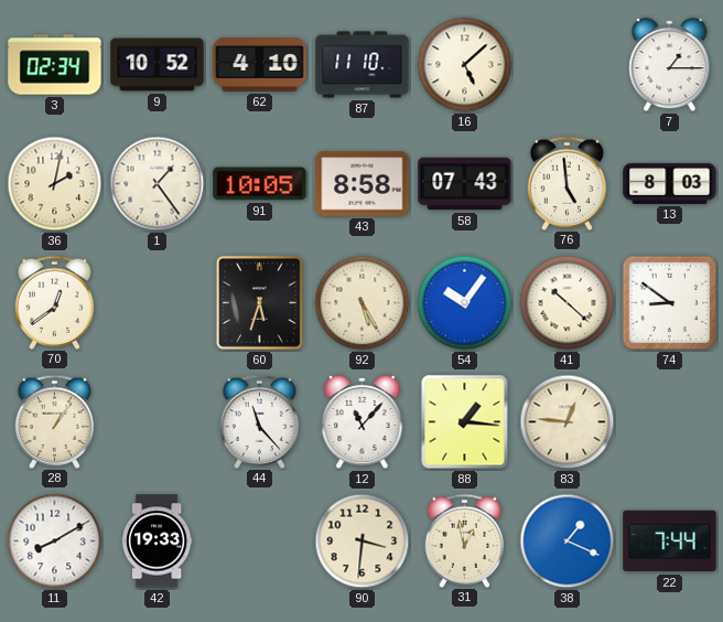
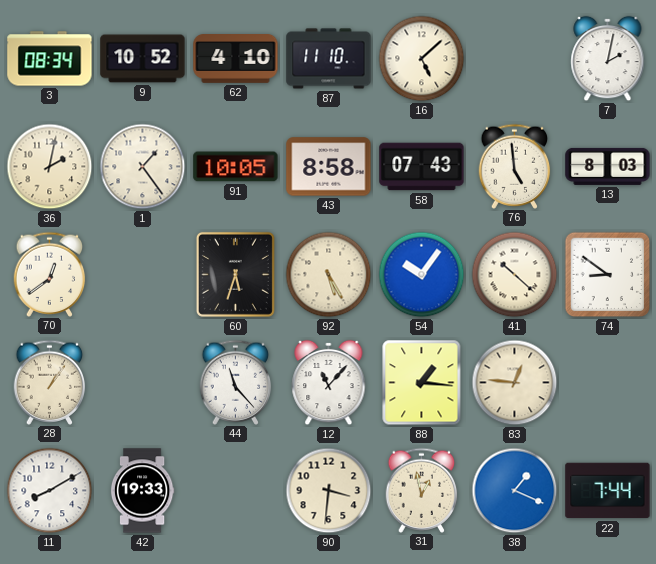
3: 02:34 -> 08:34
7: 1:15 -> 2:02
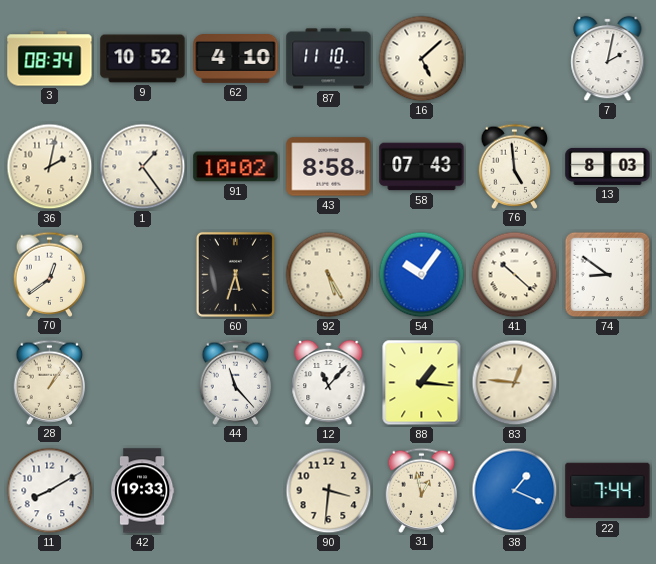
91: 10:05 -> 10:02
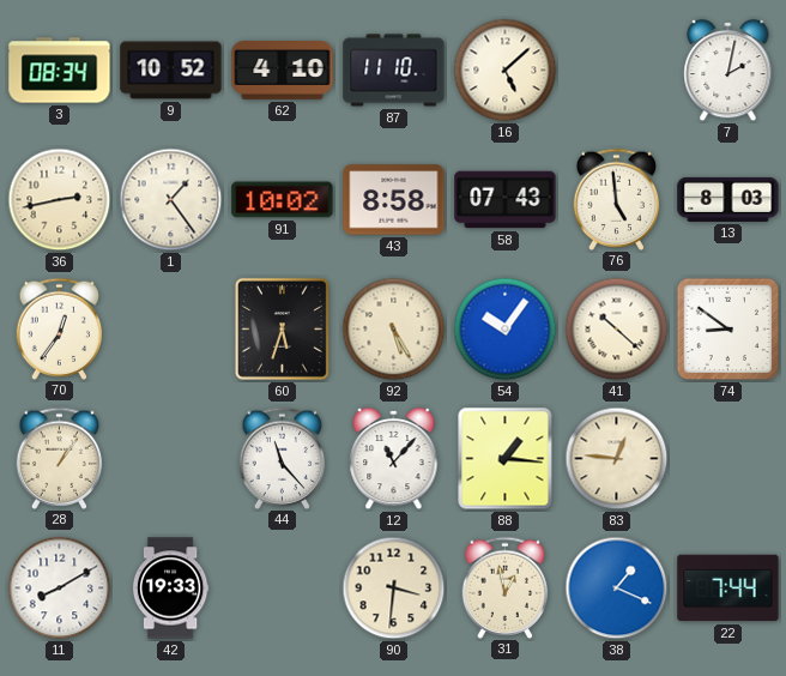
36: 2:02 -> 2:43
70: 12:39 -> 12:36
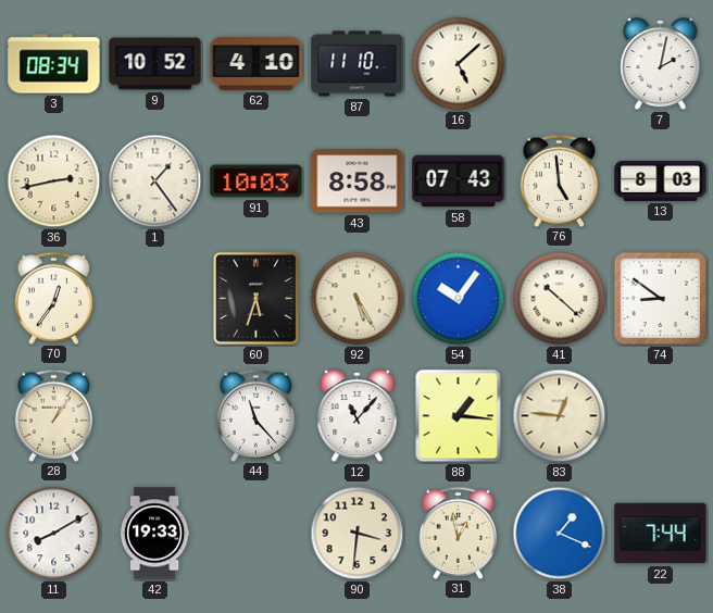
91: 10:02 -> 10:03
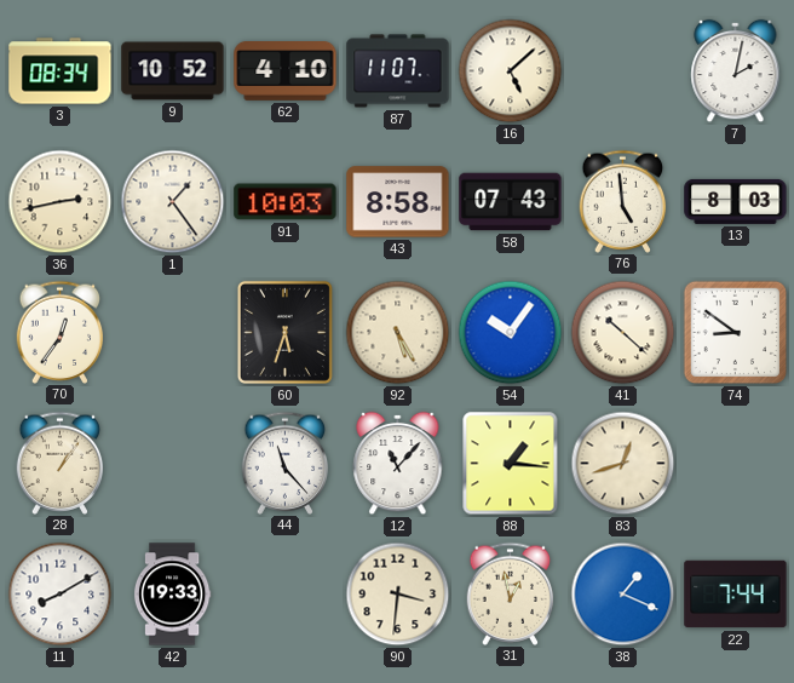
87: 11:10 -> 11:07
83: 12:46 -> 12:42
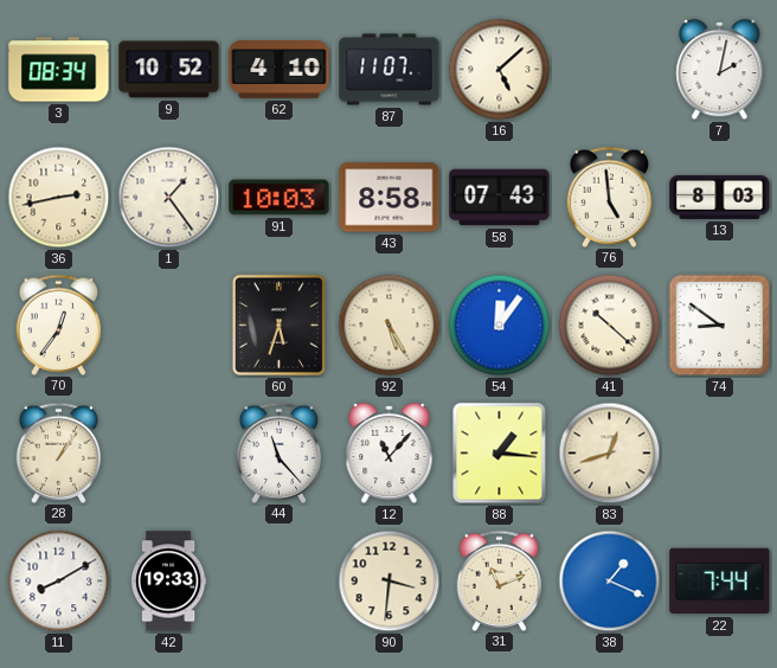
54: 10:06 -> 12:06
31: 12:58 -> 11:11
